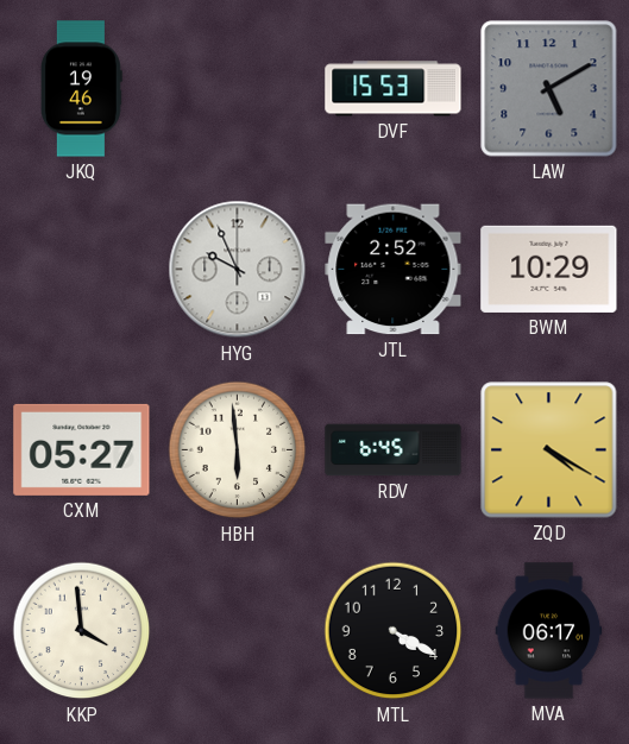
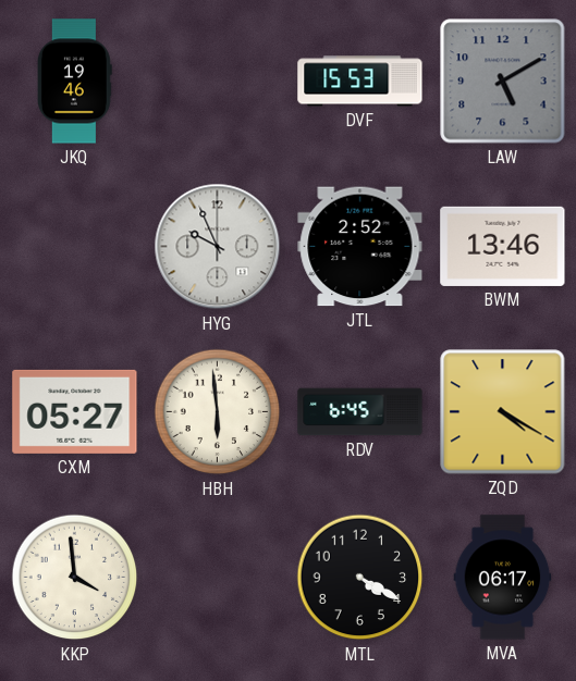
BWM: 10:29 -> 13:46
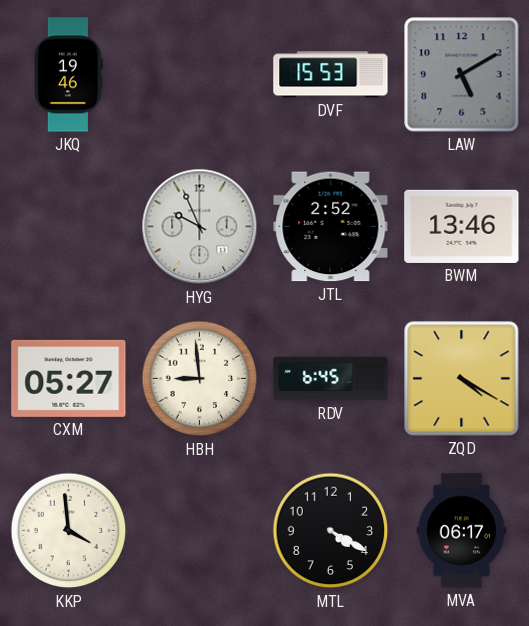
HBH: 5:59 -> 8:59
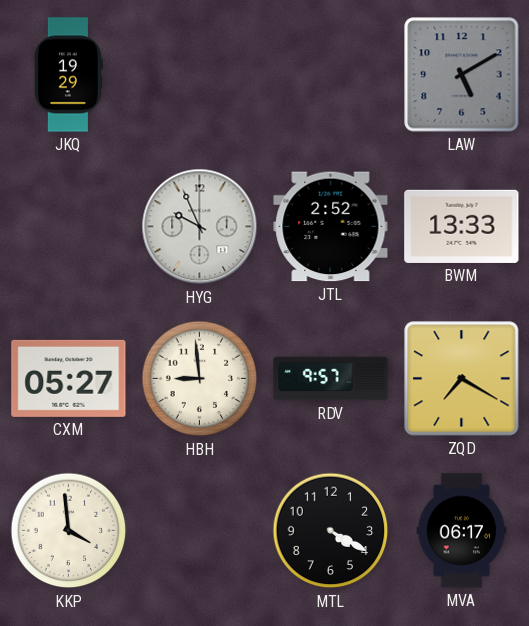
JKQ: 19:46 -> 19:29
DVF: 15:53 -> none
BWM: 13:46 -> 13:33
RDV: 6:45 -> 9:57
ZQD: 4:20 -> 7:20
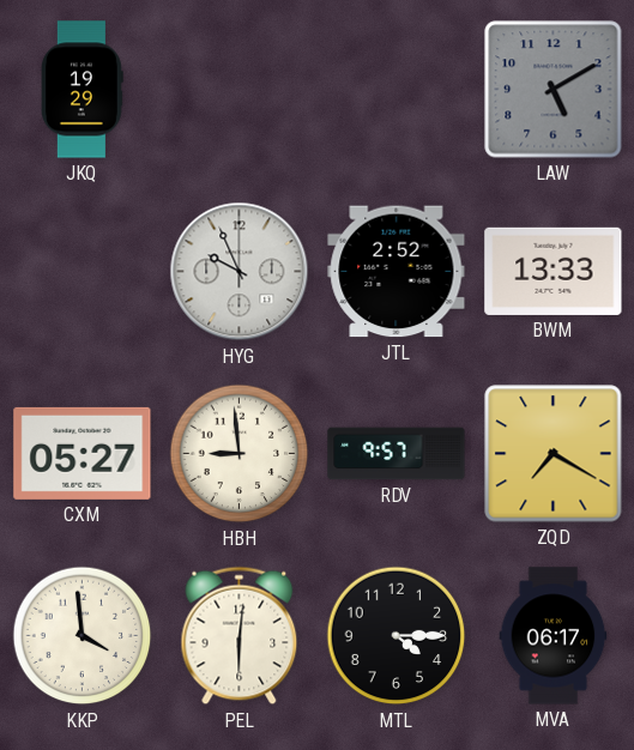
PEL: none -> 6:01
MTL: 4:20 -> 4:15
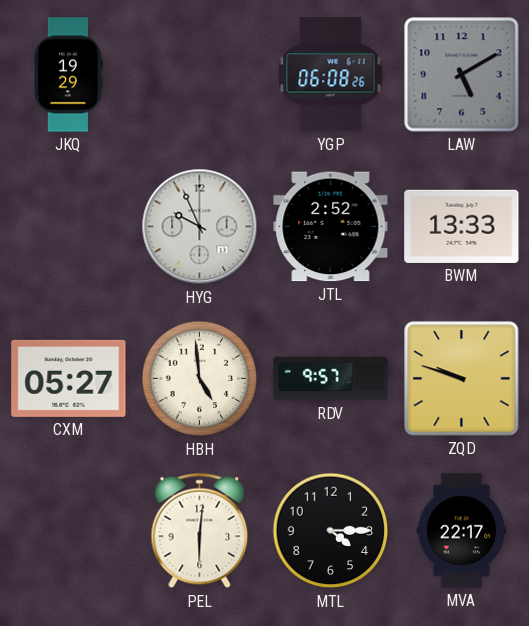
YGP: none -> 06:08
HBH: 8:59 -> 4:59
ZQD: 7:20 -> 9:48
KKP: 3:59 -> none
MVA: 06:17 -> 22:17
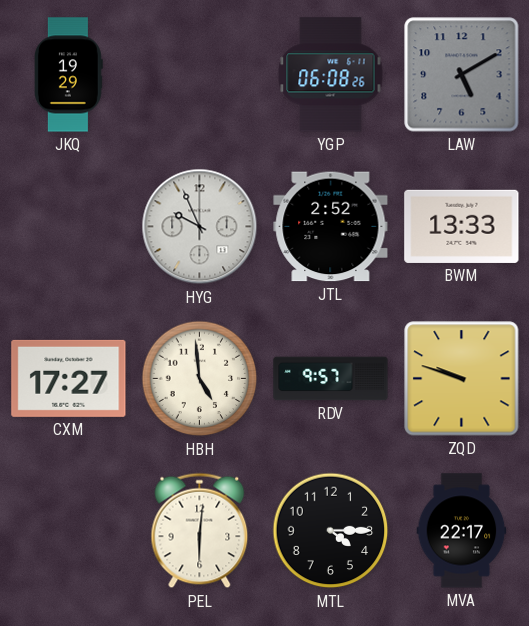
CXM: 05:27 -> 17:27
